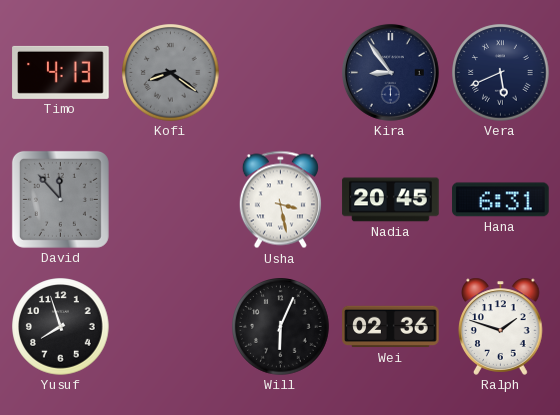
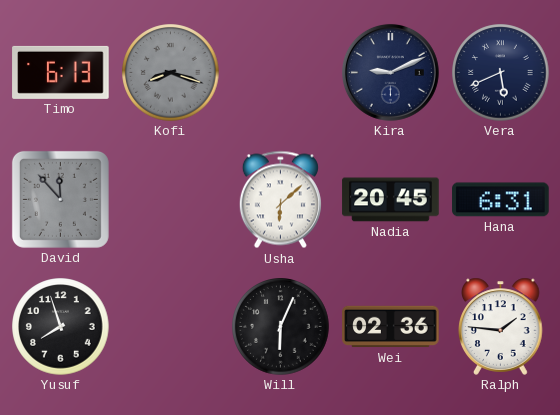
Timo: 4:13 -> 6:13
Kofi: 8:21 -> 8:18
Kira: 8:54 -> 9:11
Usha: 3:28 -> 6:08
Ralph: 1:48 -> 1:46
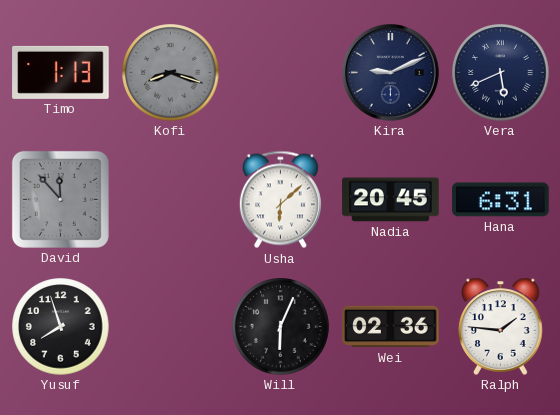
Timo: 6:13 -> 1:13
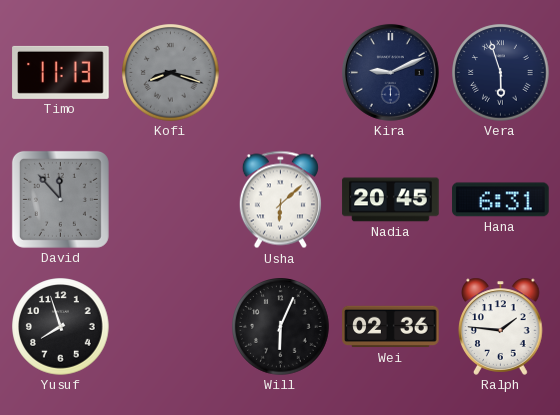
Timo: 1:13 -> 11:13
Vera: 5:41 -> 5:57
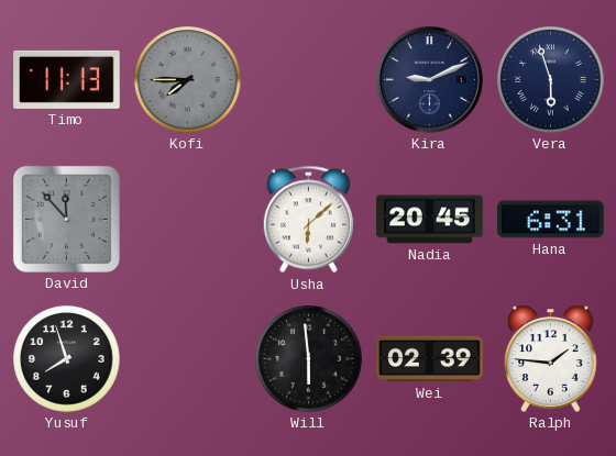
Kofi: 8:18 -> 7:45
Will: 6:04 -> 5:59
Wei: 02:36 -> 02:39
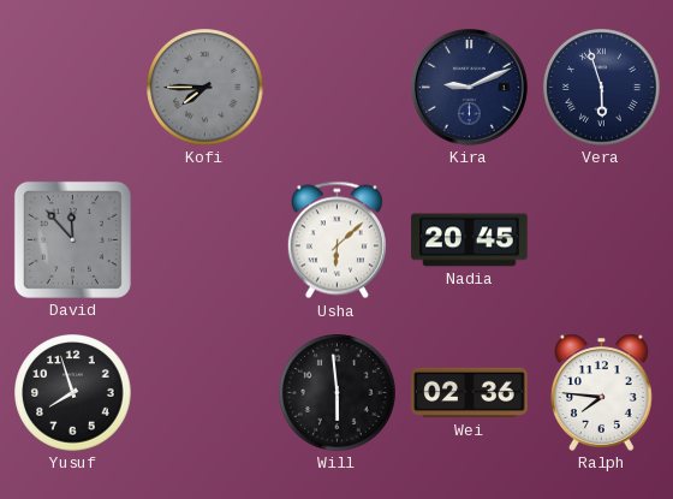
Timo: 11:13 -> none
Hana: 6:31 -> none
Wei: 02:39 -> 02:36
Ralph: 1:46 -> 7:46
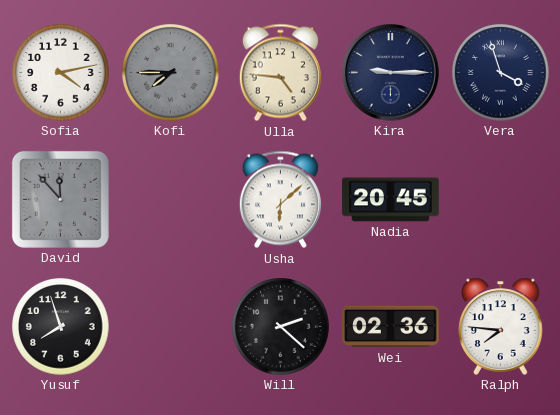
Sofia: none -> 4:13
Ulla: none -> 4:46
Kira: 9:11 -> 9:15
Vera: 5:57 -> 3:57
Will: 5:59 -> 2:22
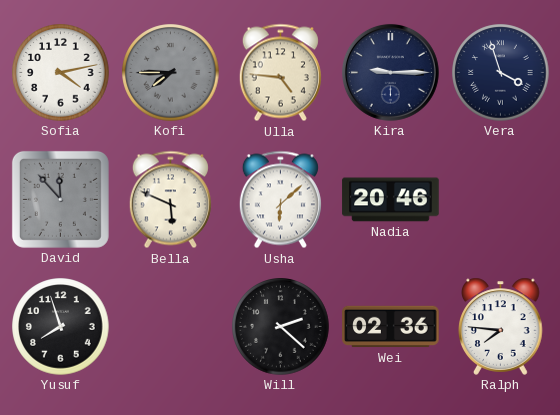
Bella: none -> 5:49
Nadia: 20:45 -> 20:46
